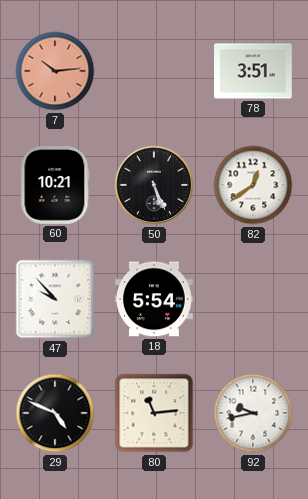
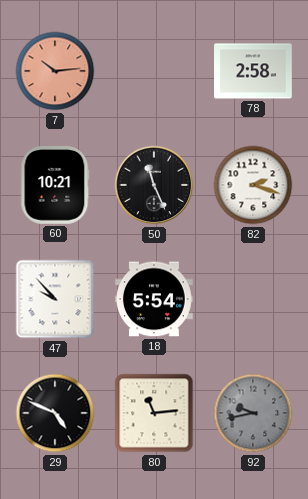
78: 3:51 -> 2:58
50: 5:26 -> 11:26
82: 12:39 -> 2:18
92 dial: white -> grey
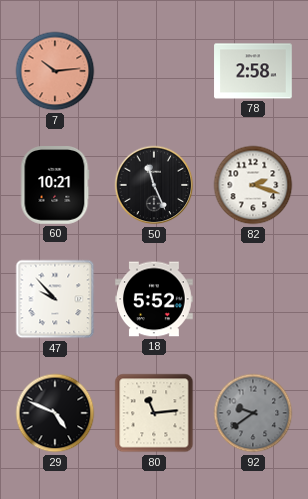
18: 5:54 -> 5:52
92: 9:43 -> 9:39
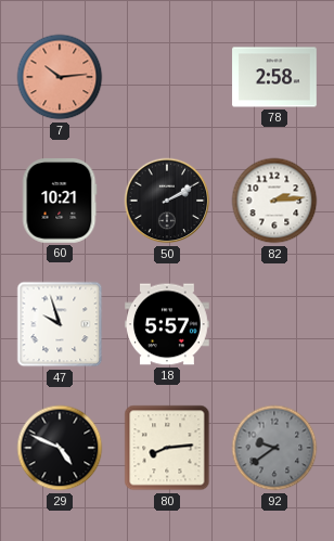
50: 11:26 -> 2:10
82: 2:18 -> 2:14
47: 9:53 -> 9:57
18: 5:52 -> 5:57
80: 11:14 -> 8:14
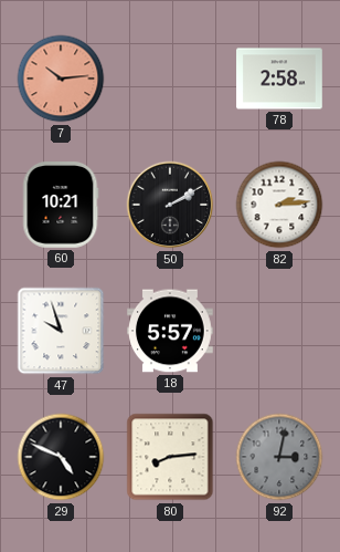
92: 9:39 -> 3:02
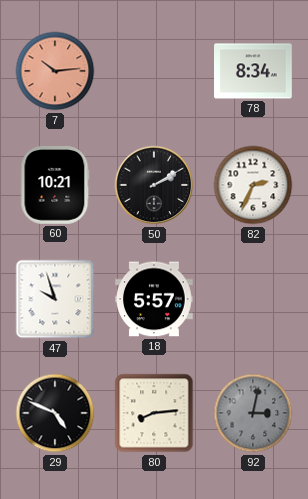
78: 2:58 -> 8:34
82: 2:14 -> 2:34
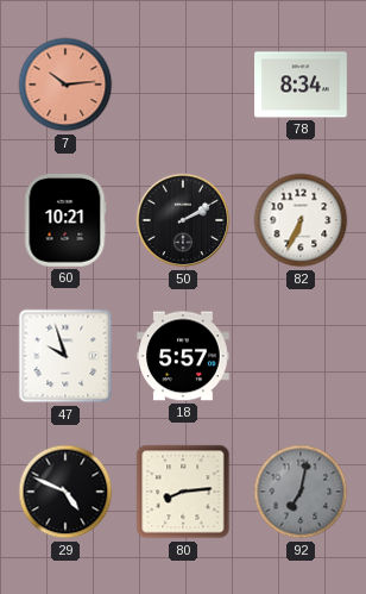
82: 2:34 -> 6:34
92: 3:02 -> 7:02
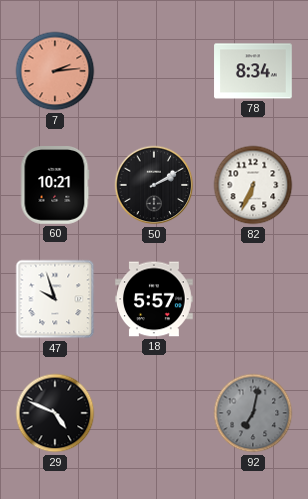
7: 10:14 -> 2:14
80: 8:14 -> none
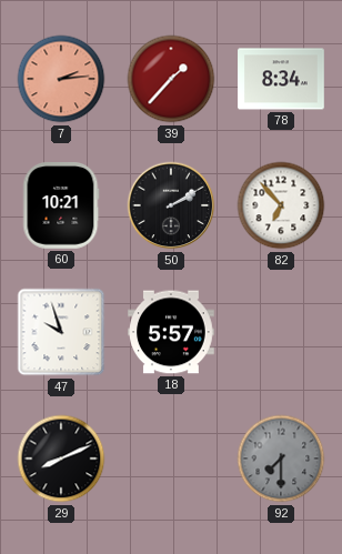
39: none -> 1:37
82: 6:34 -> 6:53
29: 4:49 -> 8:11
92: 7:02 -> 7:30
